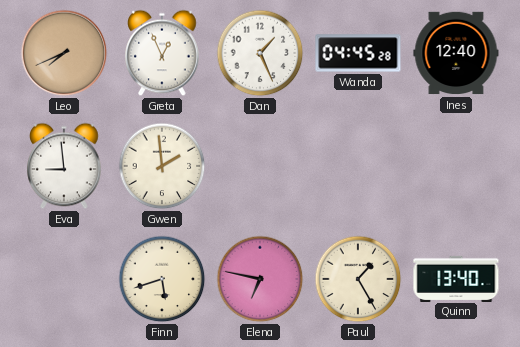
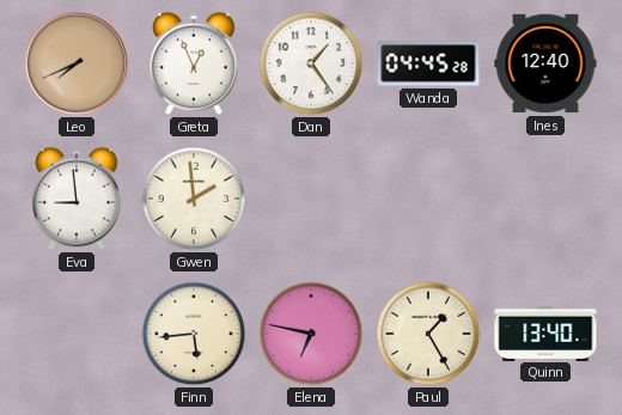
Dan: 1:26 -> 1:24
Finn: 5:42 -> 5:44
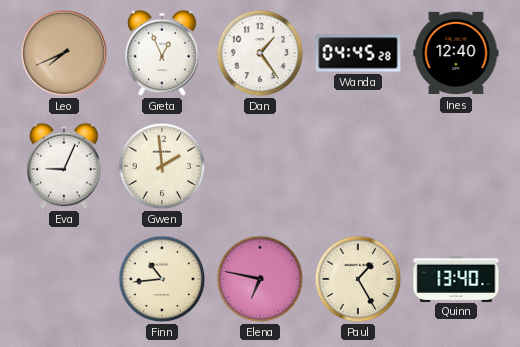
Eva: 8:59 -> 9:04
Finn: 5:44 -> 10:44
